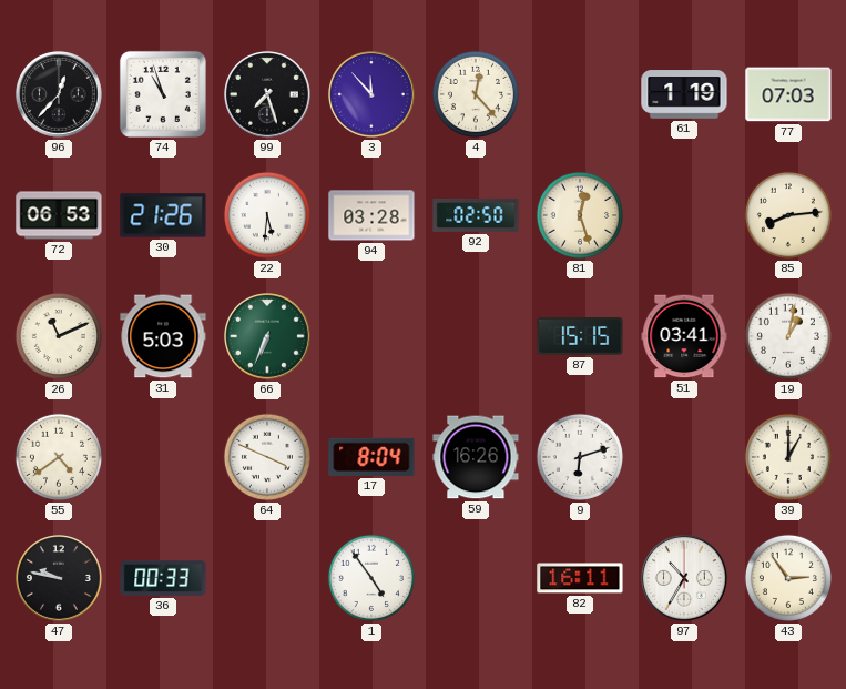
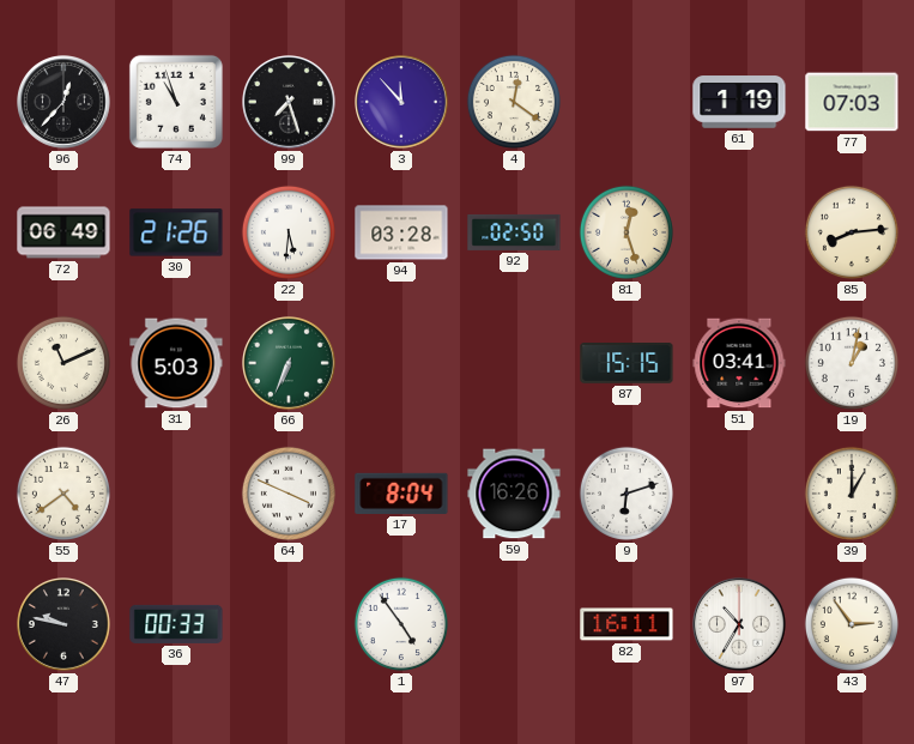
4: 12:23 -> 12:21
72: 06:53 -> 06:49
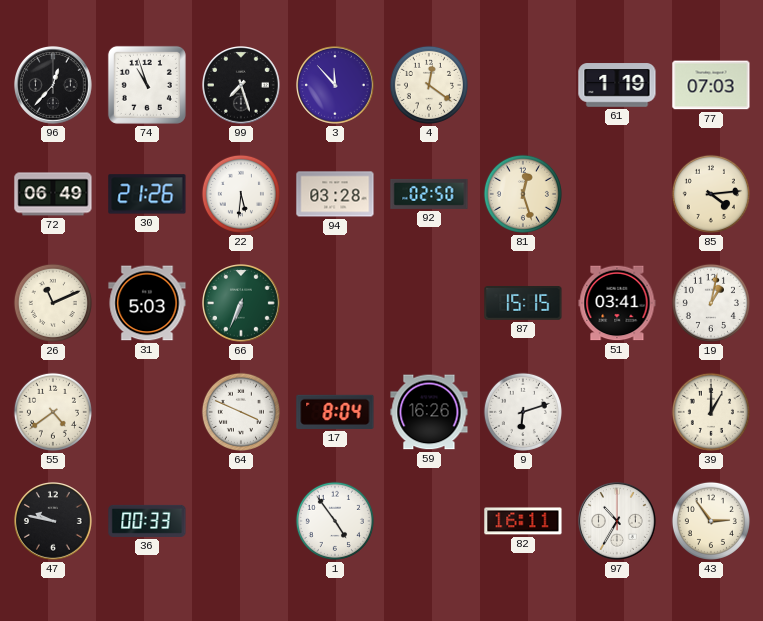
85: 8:14 -> 4:14
